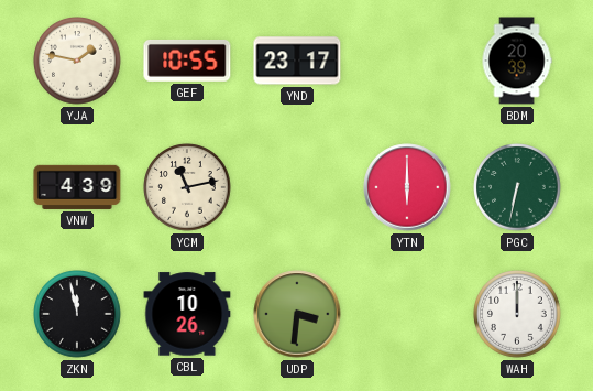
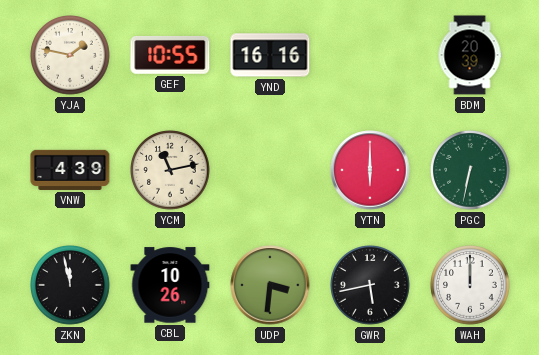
YND: 23:17 -> 16:16
GWR: none -> 5:43
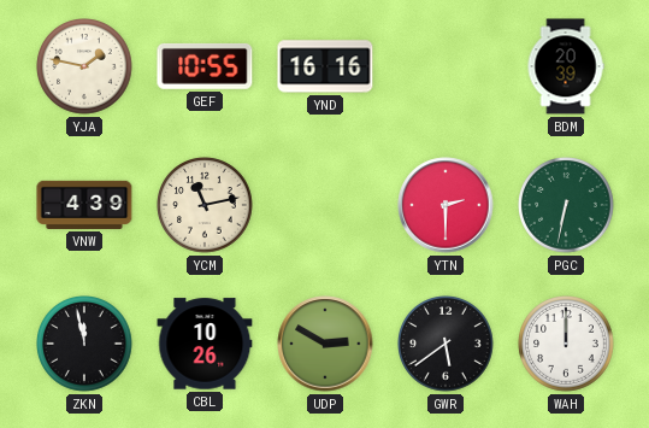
YTN: 6:00 -> 2:30
UDP: 3:31 -> 2:50
GWR: 5:43 -> 5:39
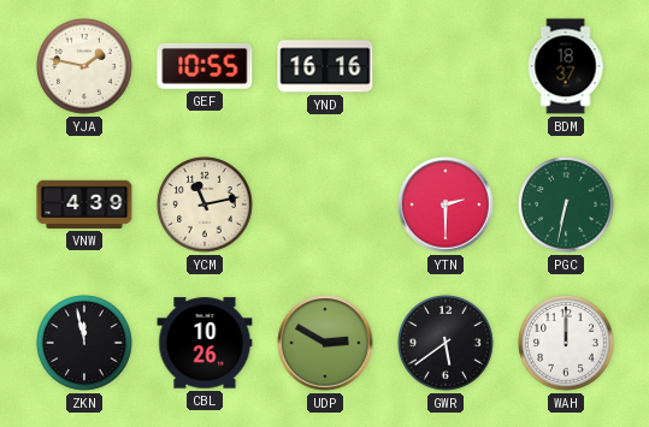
BDM: 20:39 -> 18:37
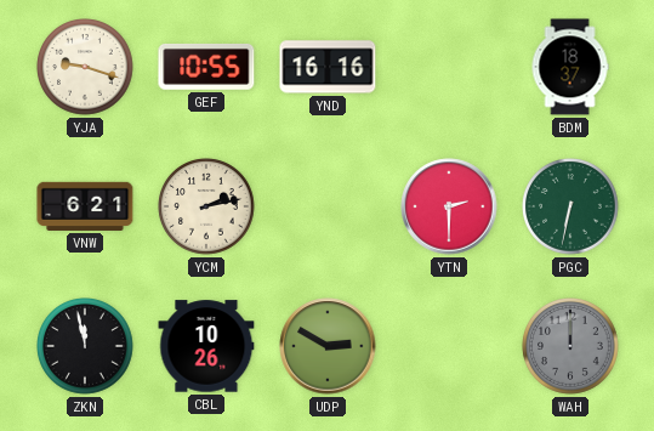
YJA: 1:47 -> 9:18
VNW: 4:39 -> 6:21
YCM: 11:13 -> 2:13
GWR: 5:39 -> none
WAH dial: white -> grey
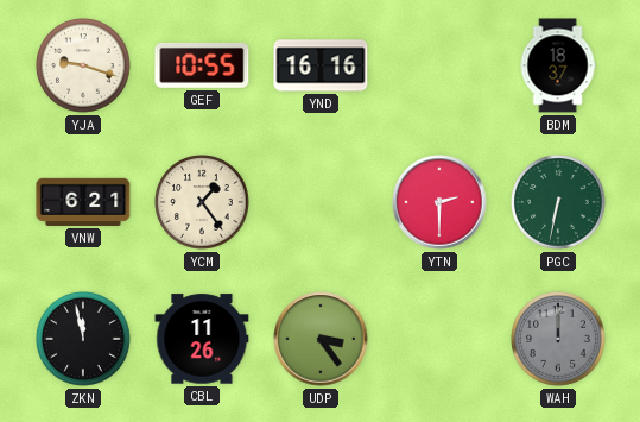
YCM: 2:13 -> 1:24
CBL: 10:26 -> 11:26
UDP: 2:50 -> 3:24
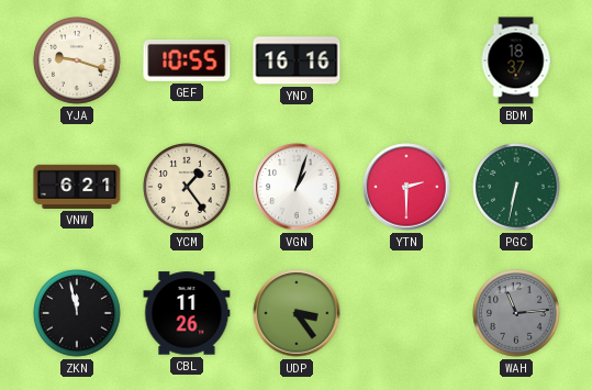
VGN: none -> 1:03
WAH: 12:00 -> 11:14
